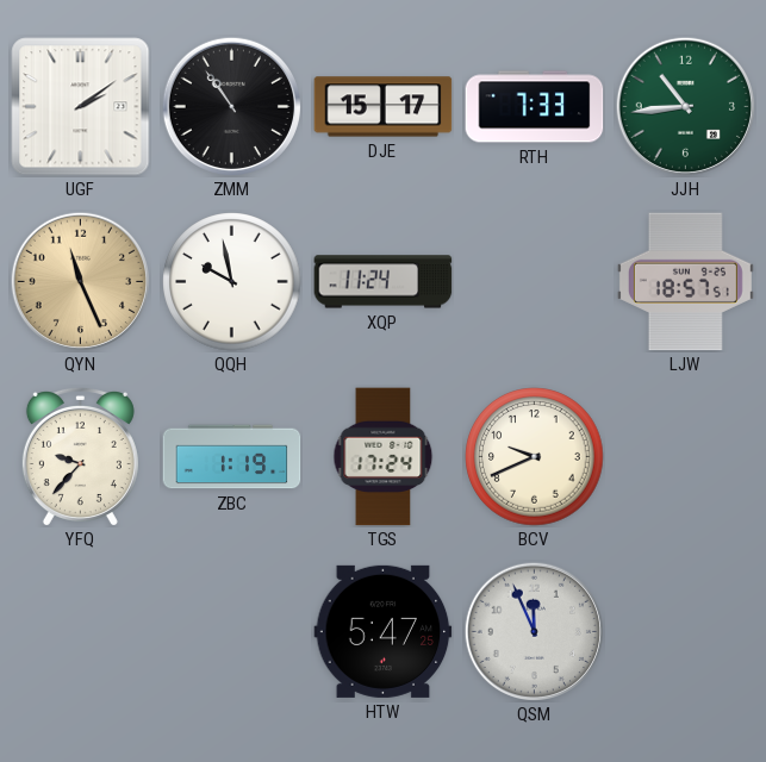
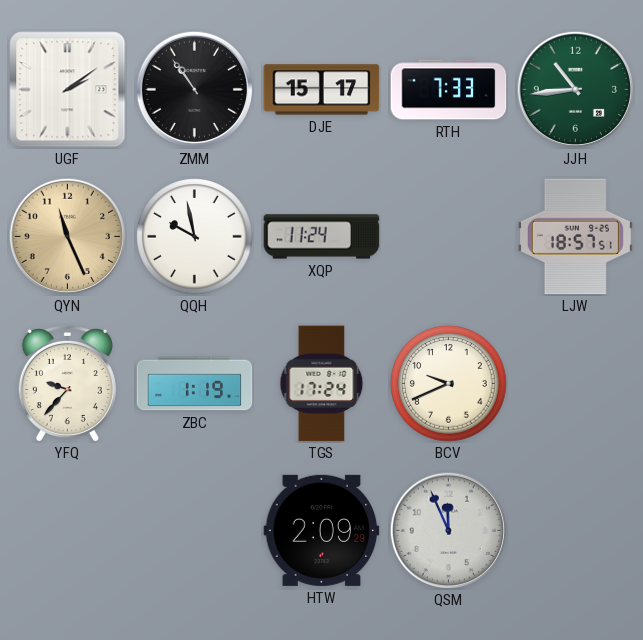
HTW: 5:47 -> 2:09
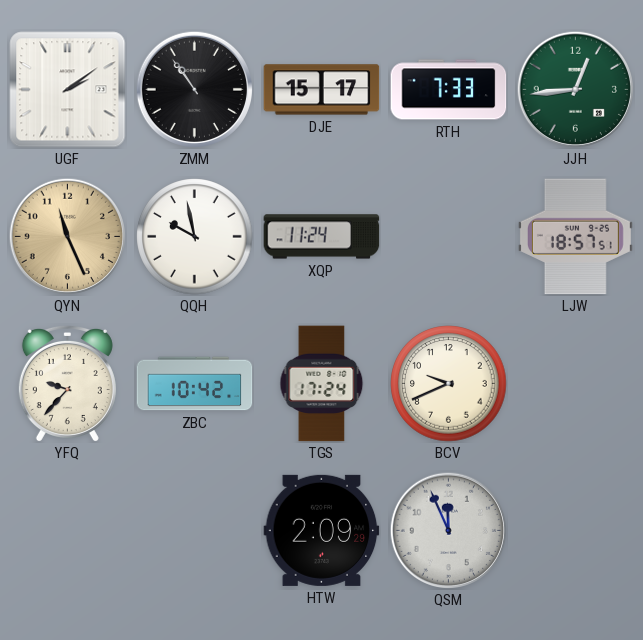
JJH: 10:44 -> 12:44
ZBC: 1:19 -> 10:42
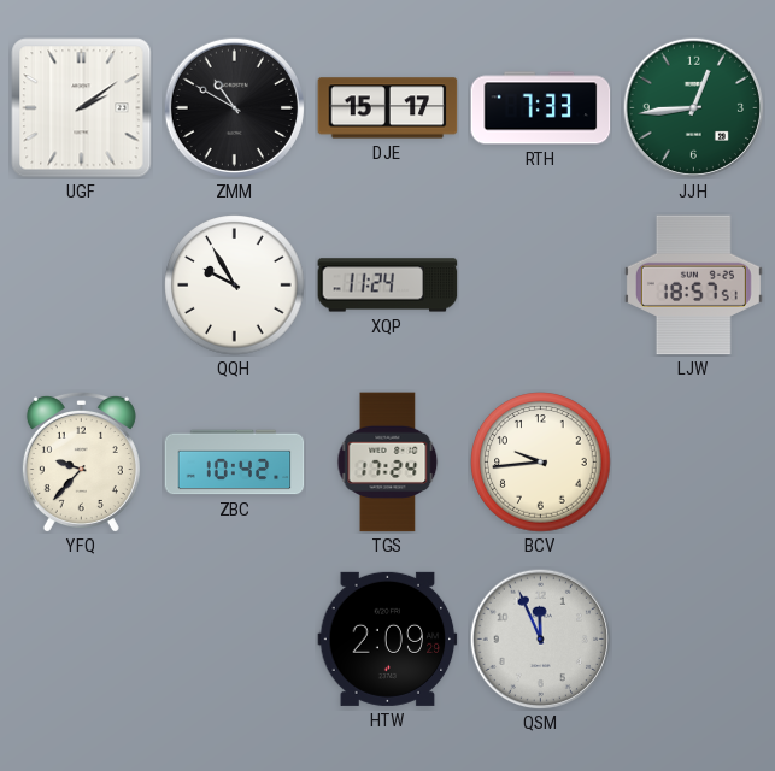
ZMM: 10:54 -> 10:50
QYN: 11:26 -> none
QQH: 9:58 -> 9:55
BCV: 9:41 -> 9:44
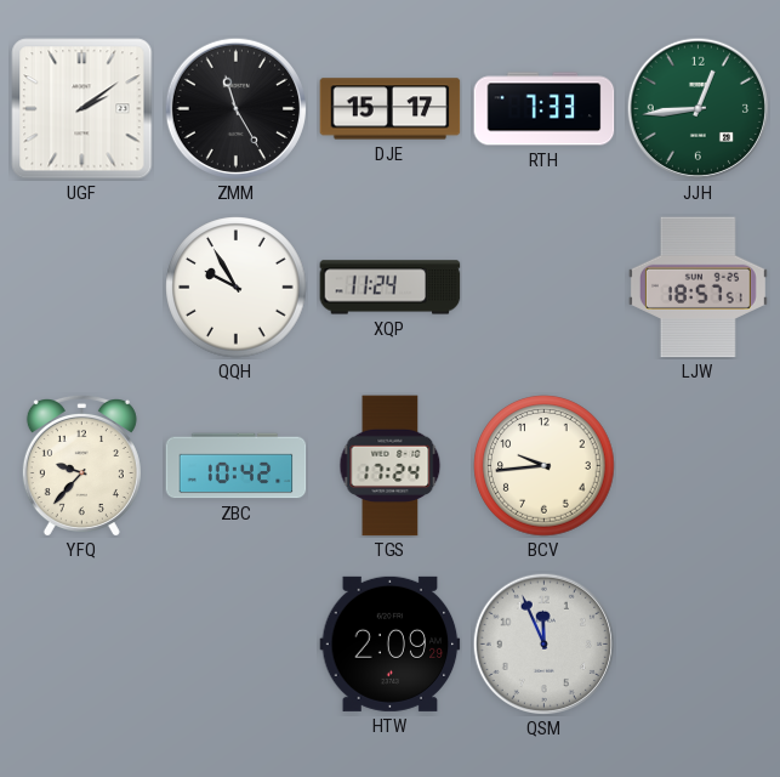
ZMM: 10:50 -> 11:25
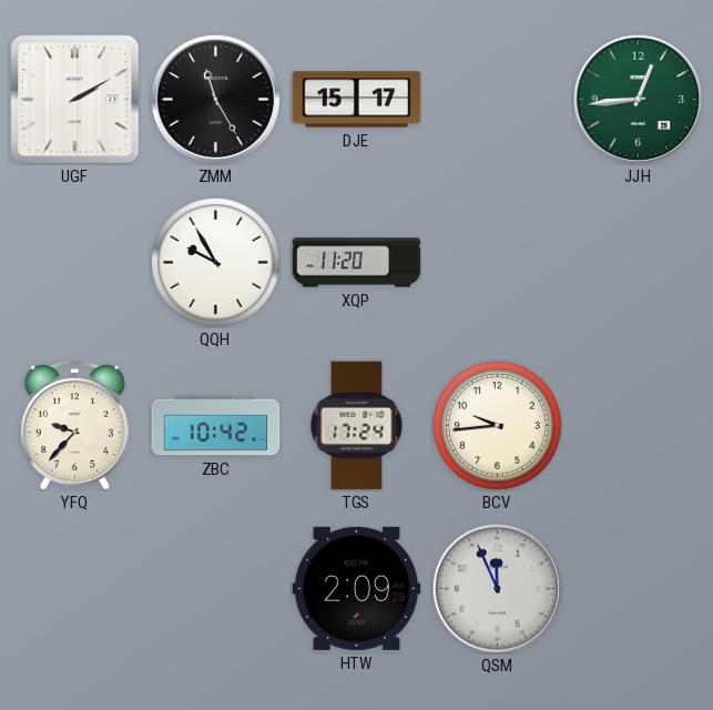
UGF: 2:09 -> 2:10
RTH: 7:33 -> none
XQP: 11:24 -> 11:20
LJW: 18:57 -> none
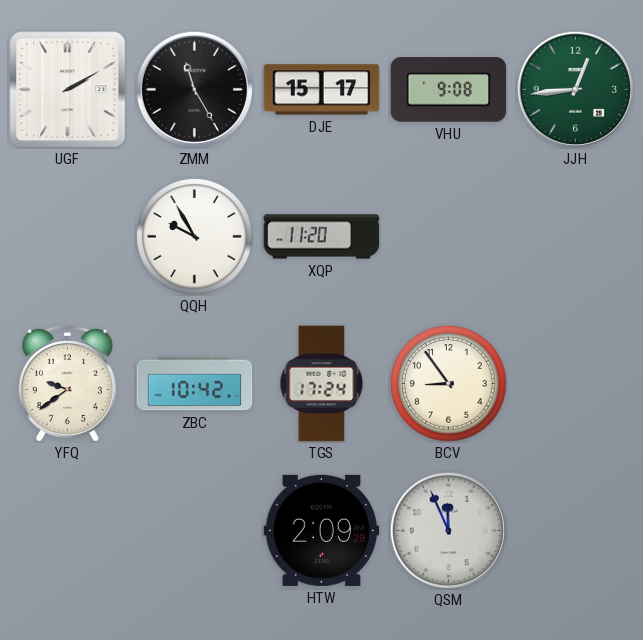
VHU: none -> 9:08
YFQ: 9:37 -> 9:39
BCV: 9:44 -> 8:54
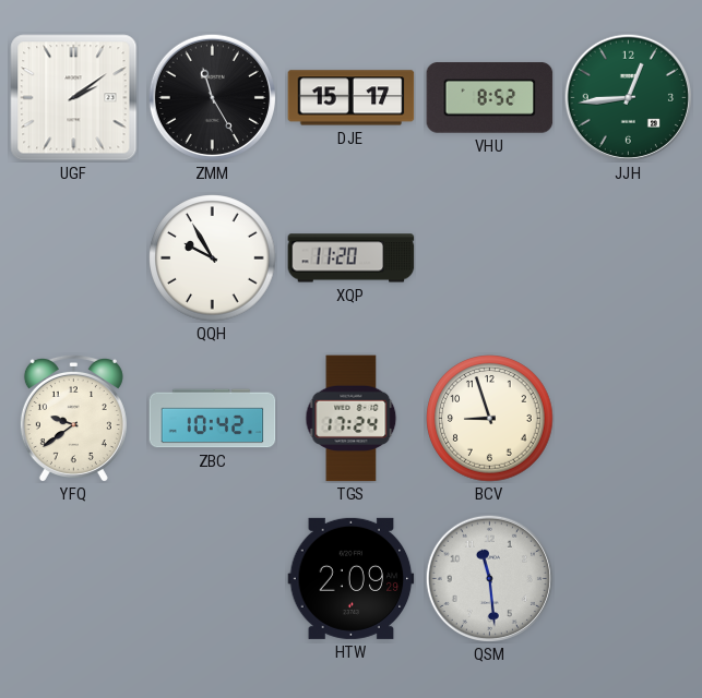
UGF: 2:10 -> 2:09
VHU: 9:08 -> 8:52
BCV: 8:54 -> 8:57
QSM: 11:56 -> 11:29
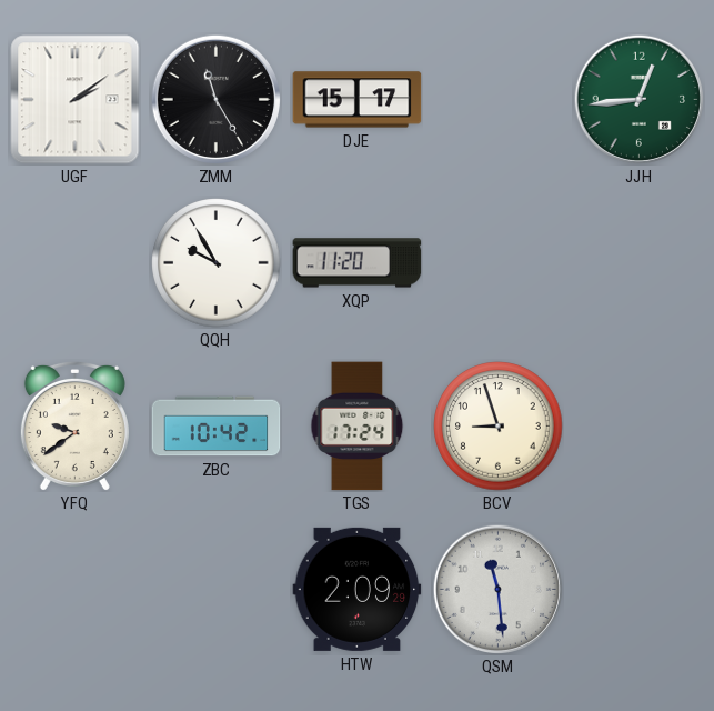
VHU: 8:52 -> none
